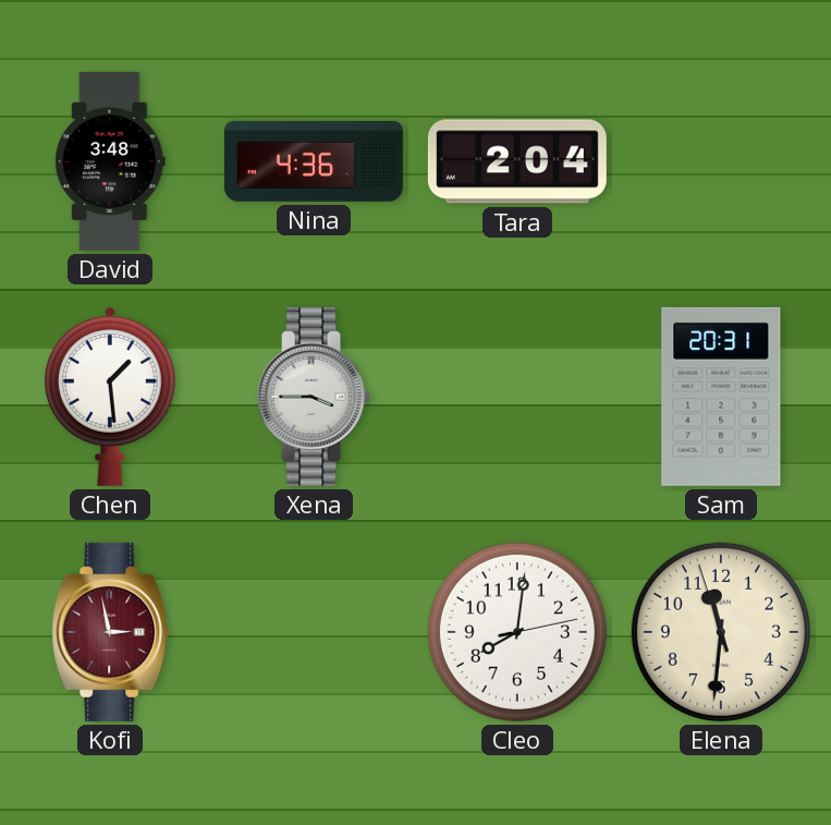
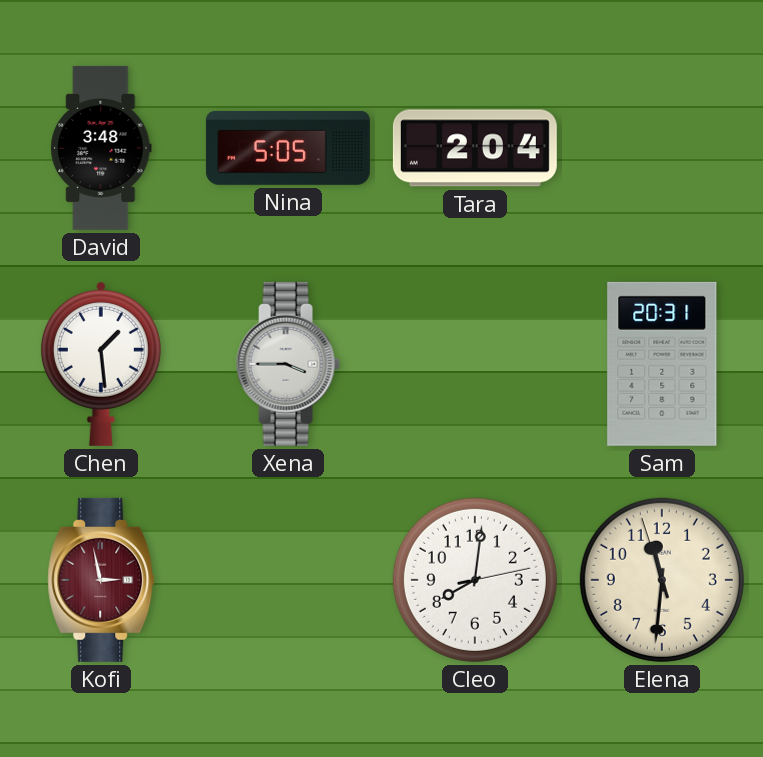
Nina: 4:36 -> 5:05
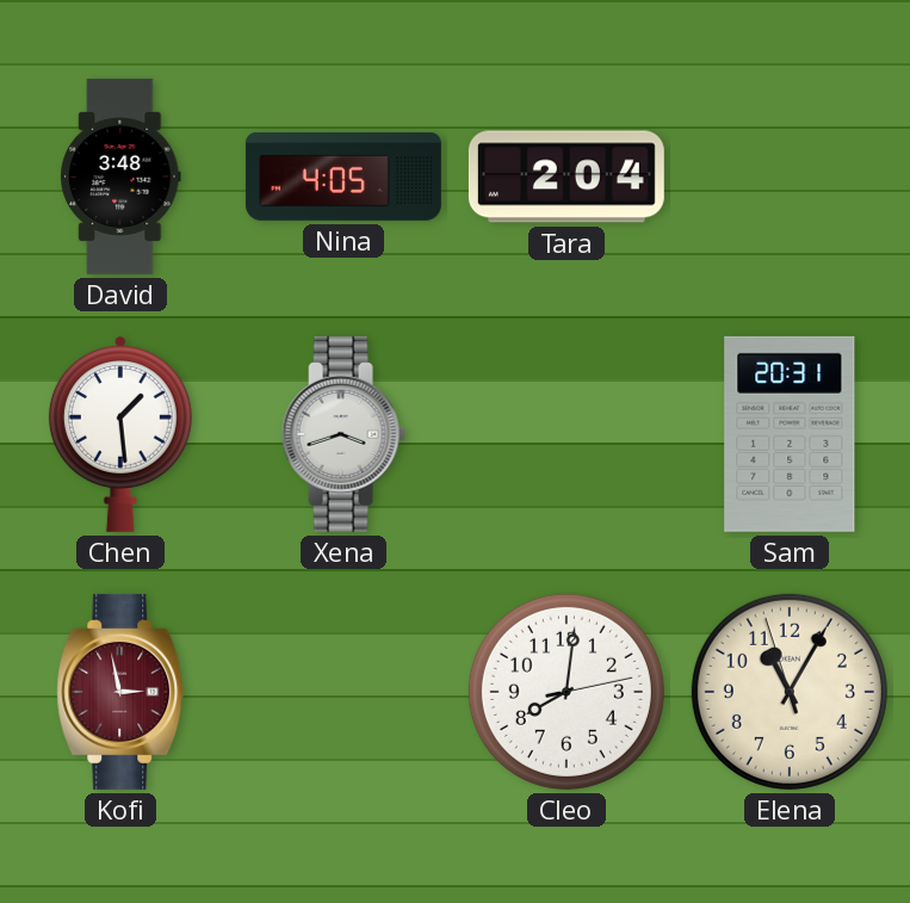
Nina: 5:05 -> 4:05
Xena: 3:45 -> 3:42
Elena: 11:30 -> 11:04
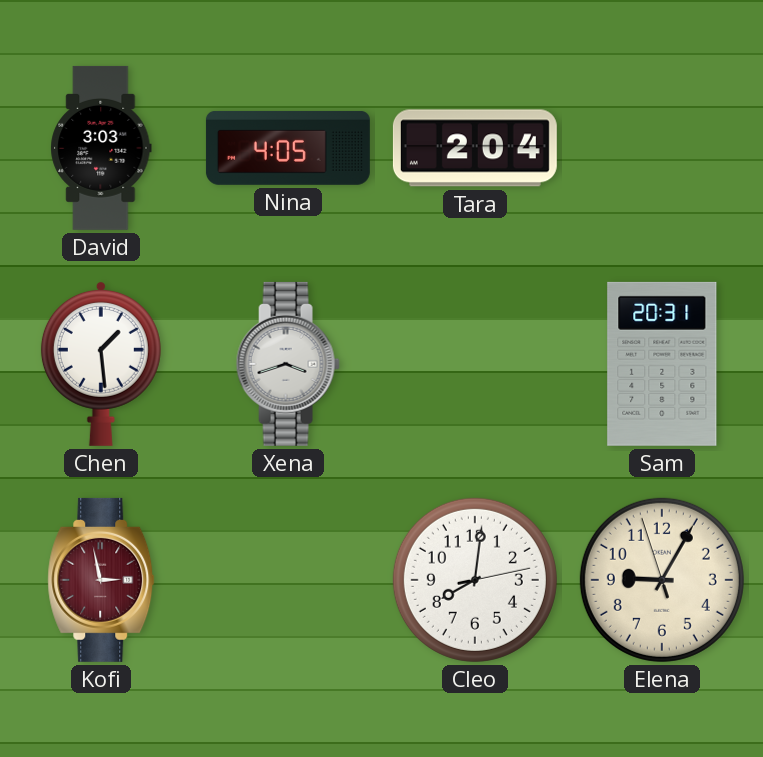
David: 3:48 -> 3:03
Elena: 11:04 -> 9:04
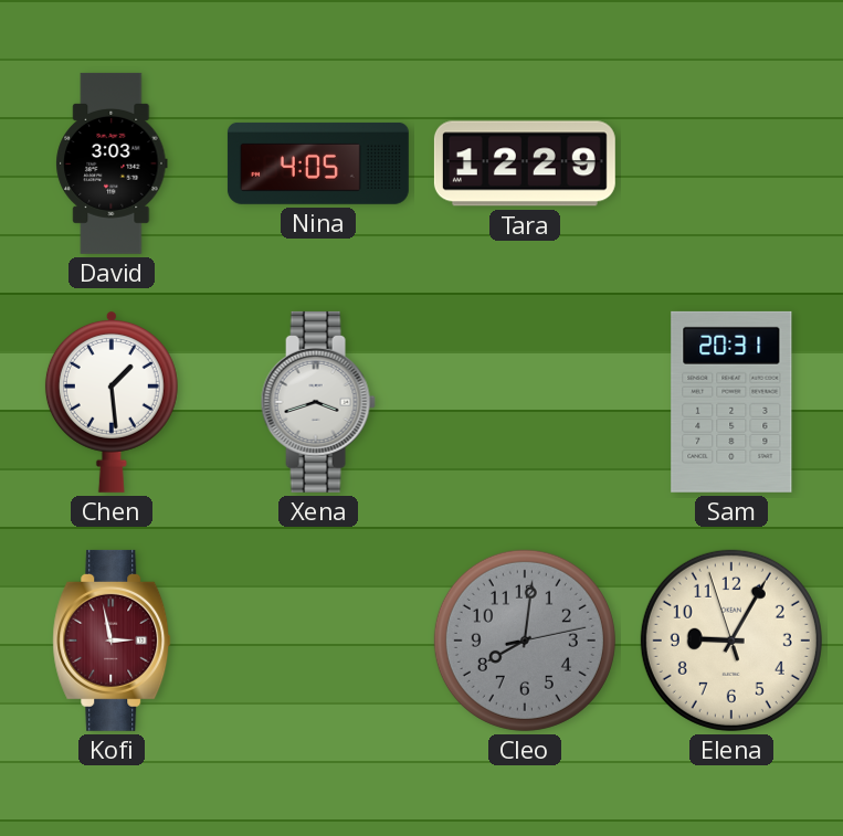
Tara: 2:04 -> 12:29
Cleo dial: white -> grey
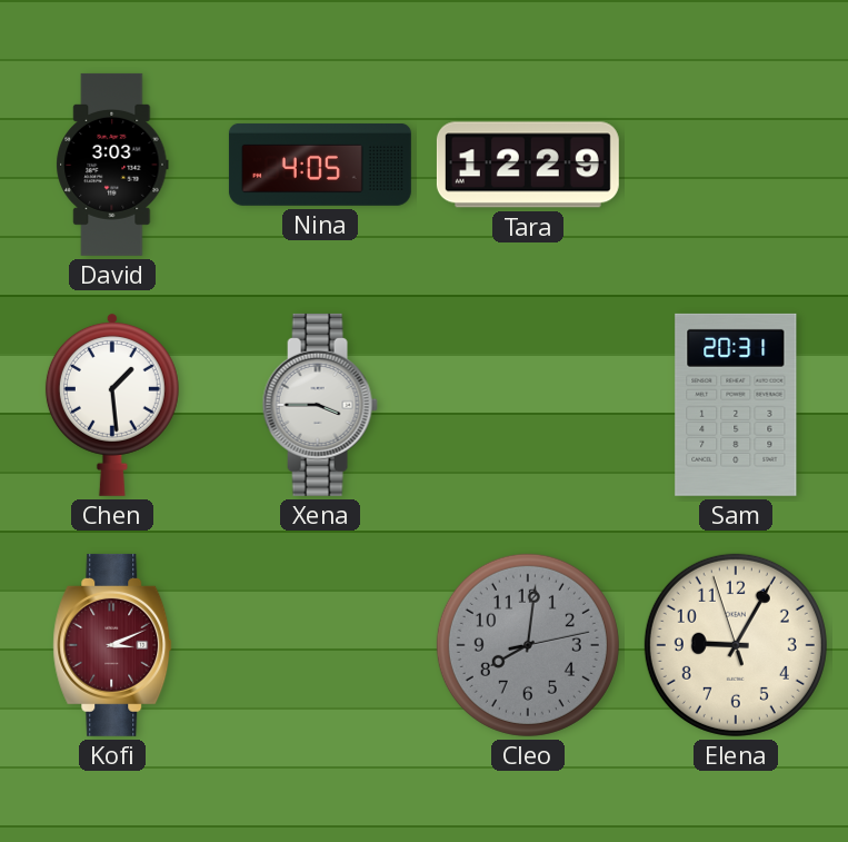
Xena: 3:42 -> 3:45
Kofi: 2:58 -> 3:11
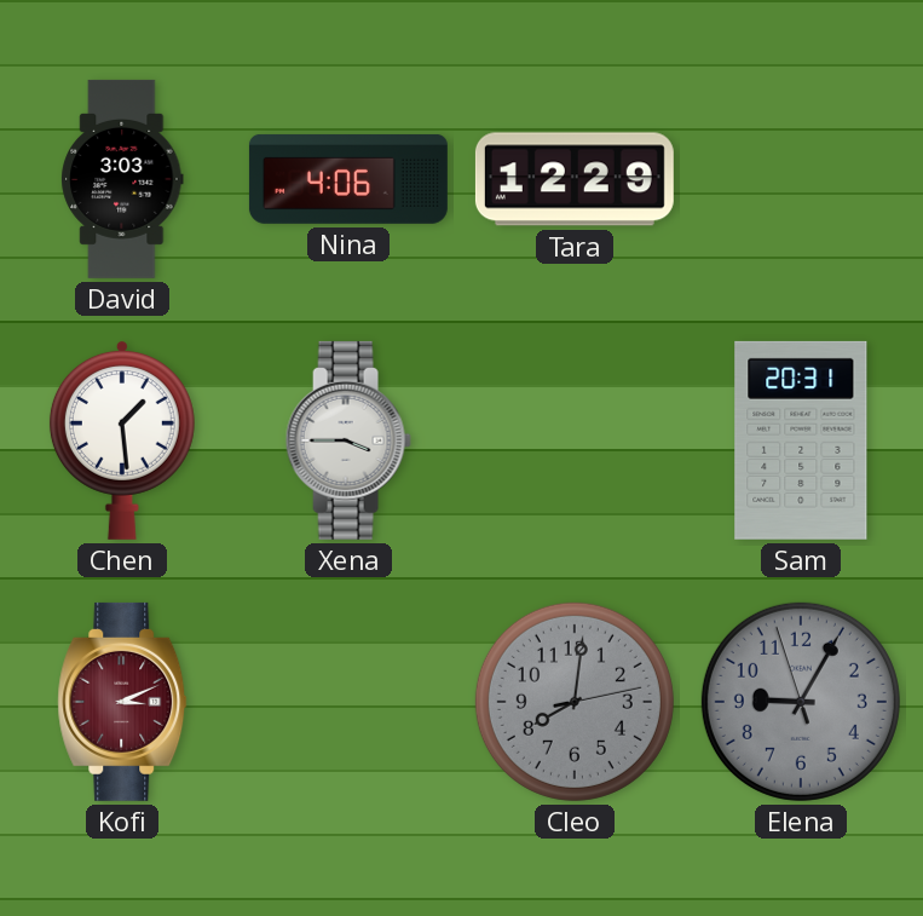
Nina: 4:05 -> 4:06
Elena dial: cream -> grey
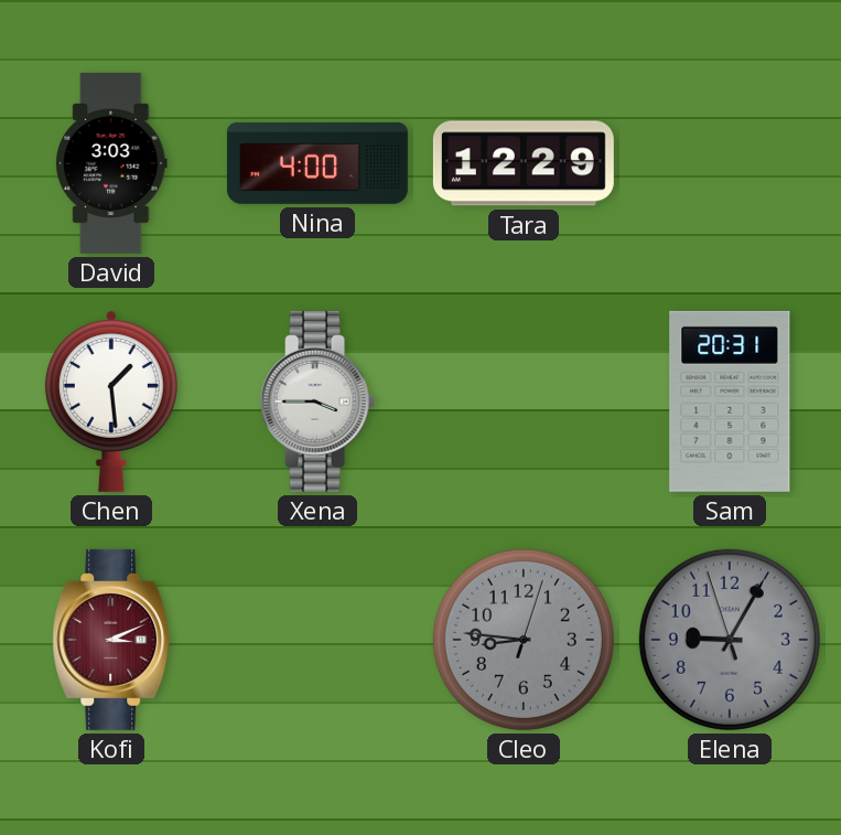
Nina: 4:06 -> 4:00
Cleo: 8:01 -> 8:46
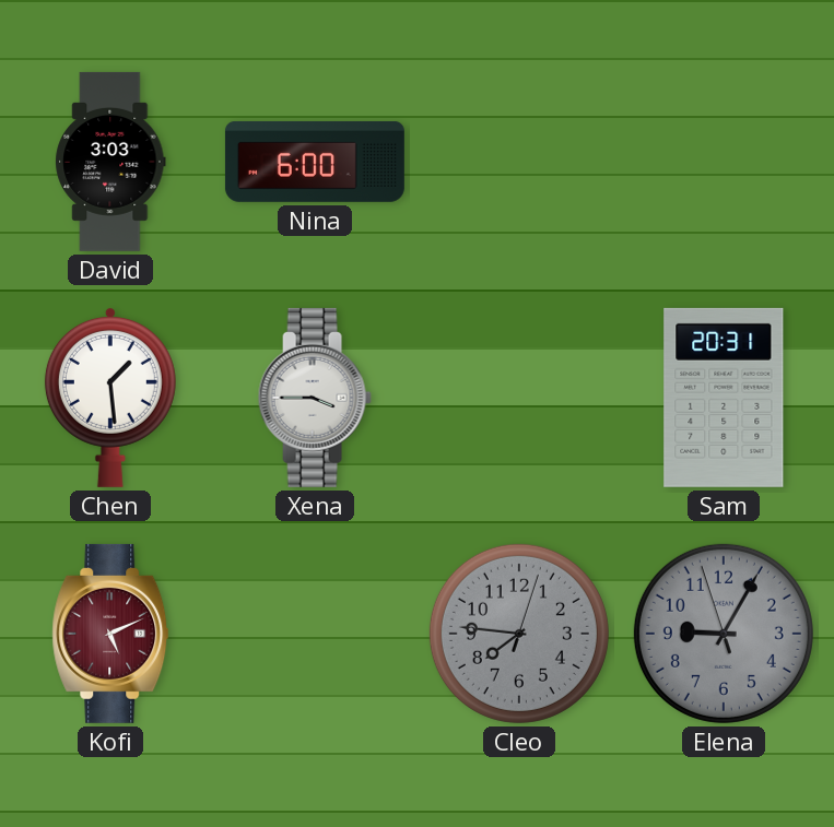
Nina: 4:00 -> 6:00
Tara: 12:29 -> none
Kofi: 3:11 -> 5:11
Cleo: 8:46 -> 7:46
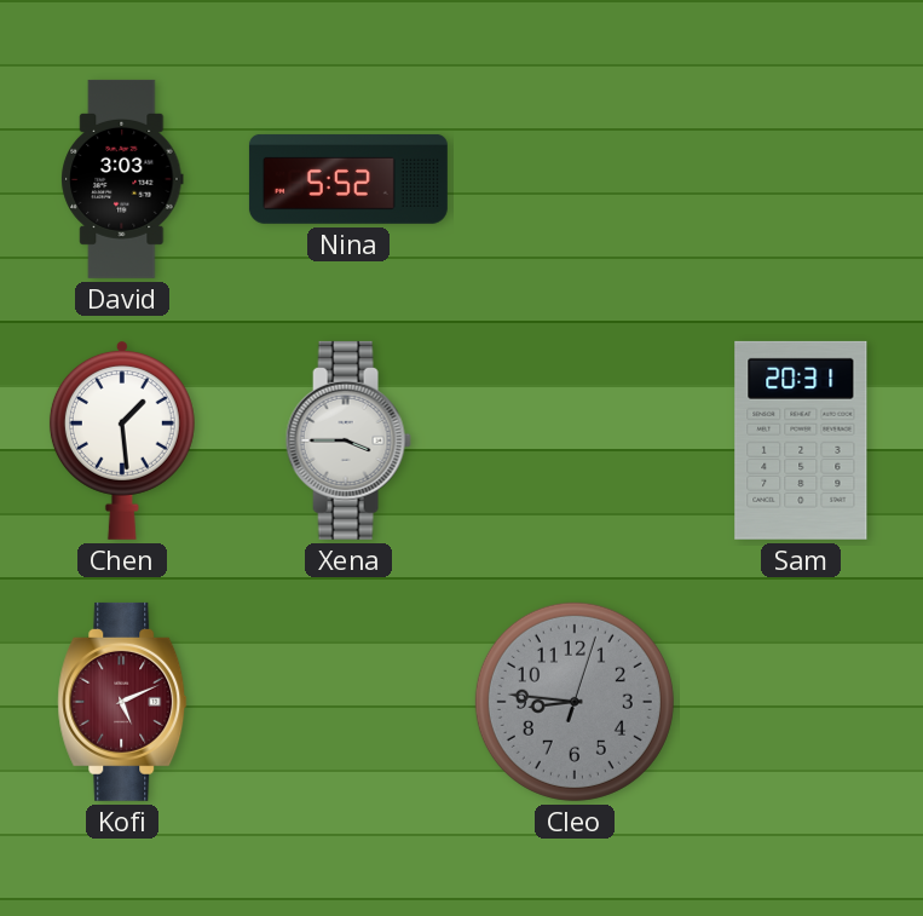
Nina: 6:00 -> 5:52
Cleo: 7:46 -> 8:46
Elena: 9:04 -> none
